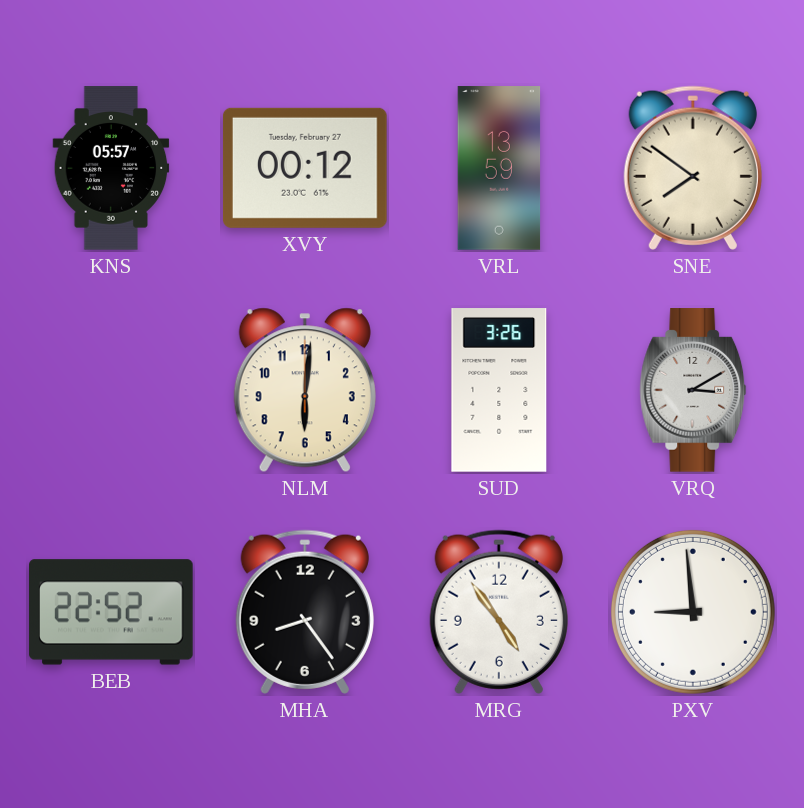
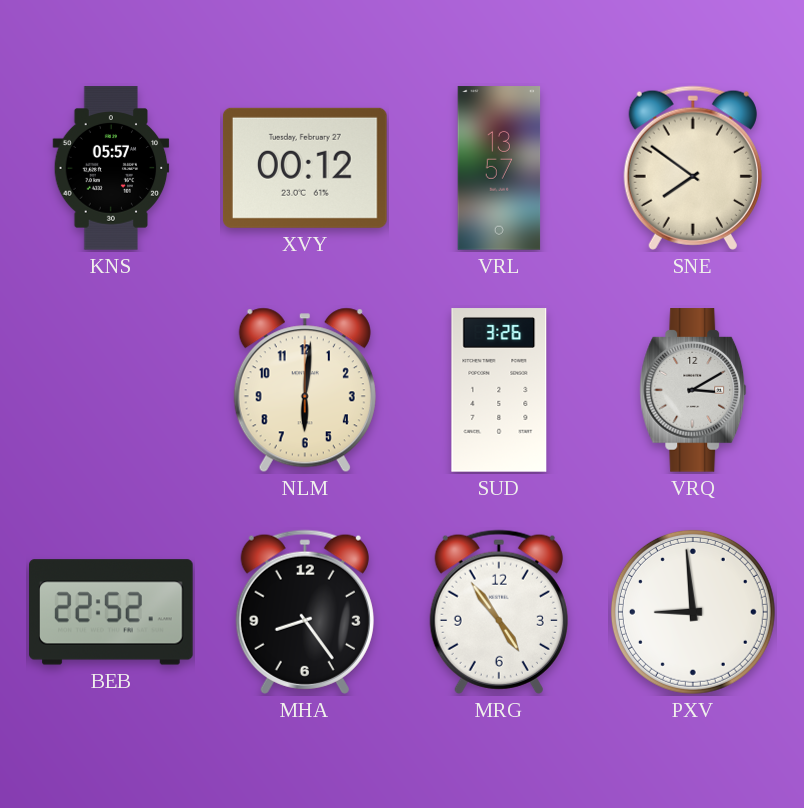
VRL: 13:59 -> 13:57
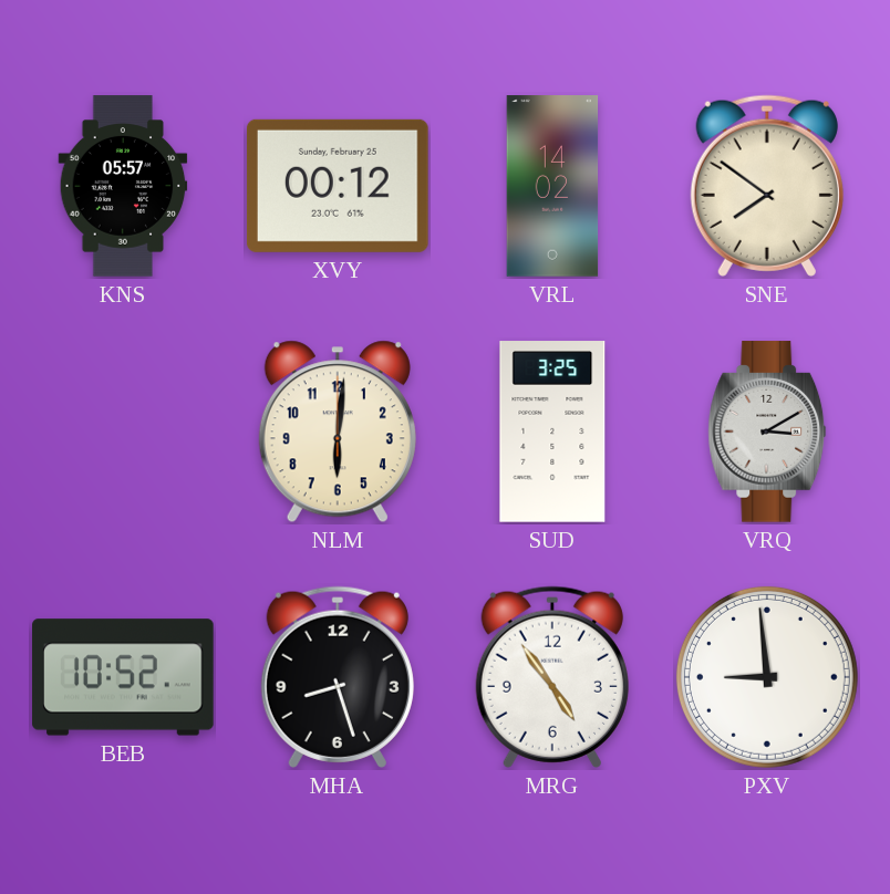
XVY date: Tuesday, February 27 -> Sunday, February 25
VRL: 13:57 -> 14:02
SUD: 3:26 -> 3:25
BEB: 22:52 -> 10:52
MHA: 8:24 -> 8:27
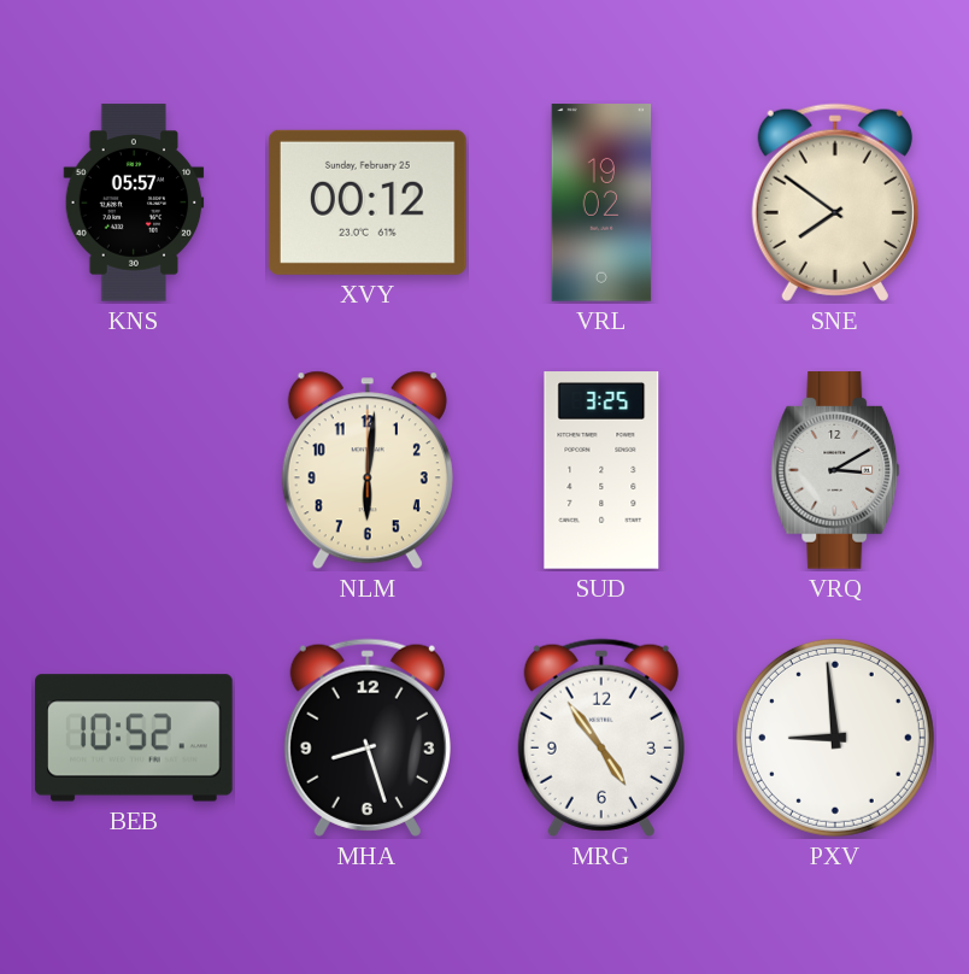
VRL: 14:02 -> 19:02
